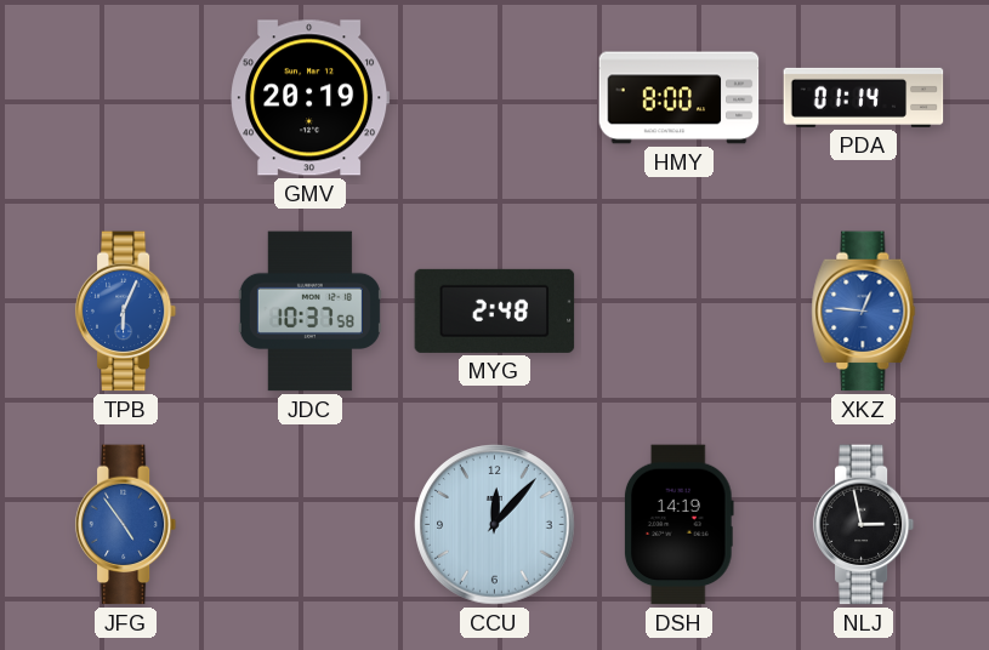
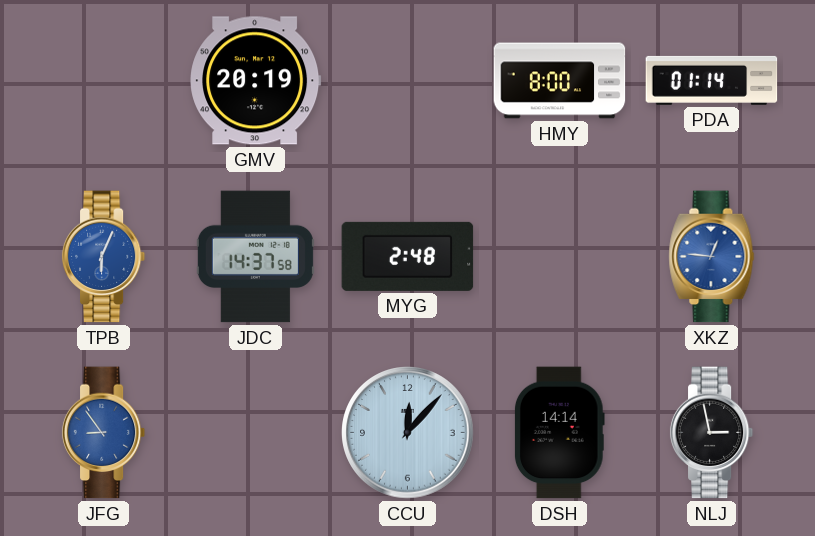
JDC: 10:37 -> 14:37
JFG: 4:54 -> 8:54
DSH: 14:19 -> 14:14
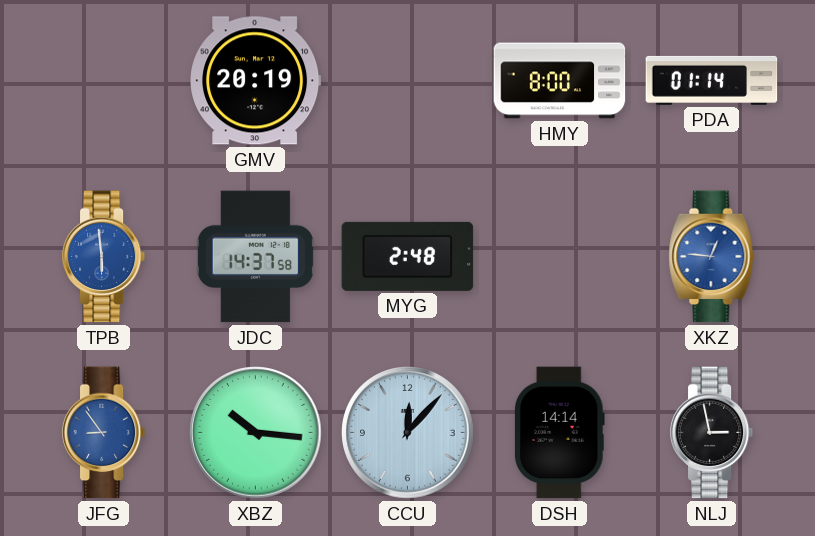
TPB: 6:04 -> 5:59
XBZ: none -> 10:16
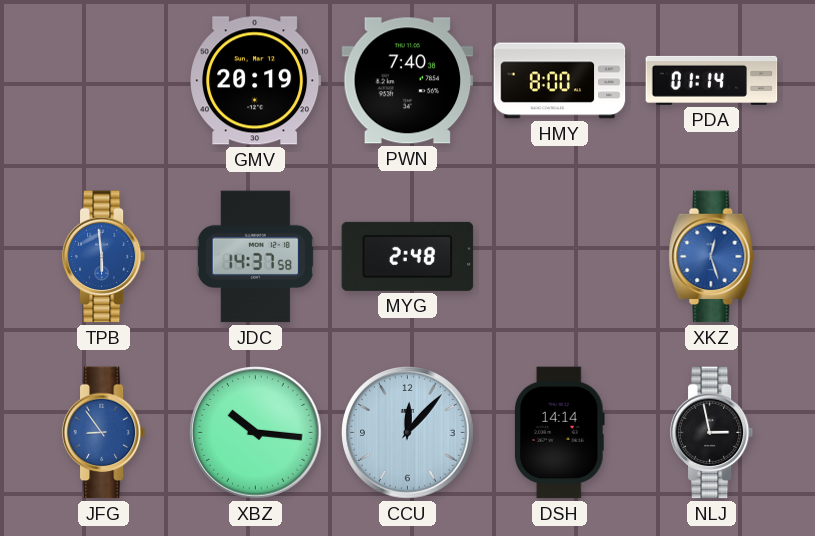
PWN: none -> 7:40
XKZ: 12:46 -> 12:27
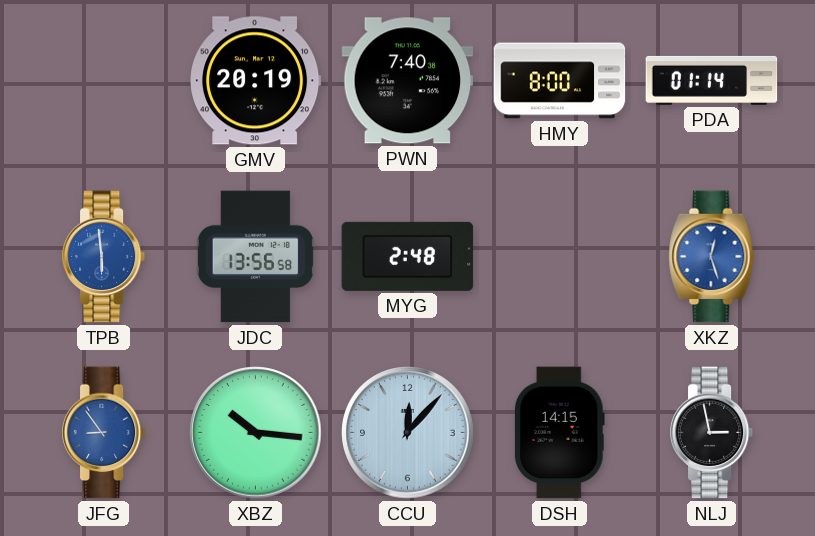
JDC: 14:37 -> 13:56
DSH: 14:14 -> 14:15
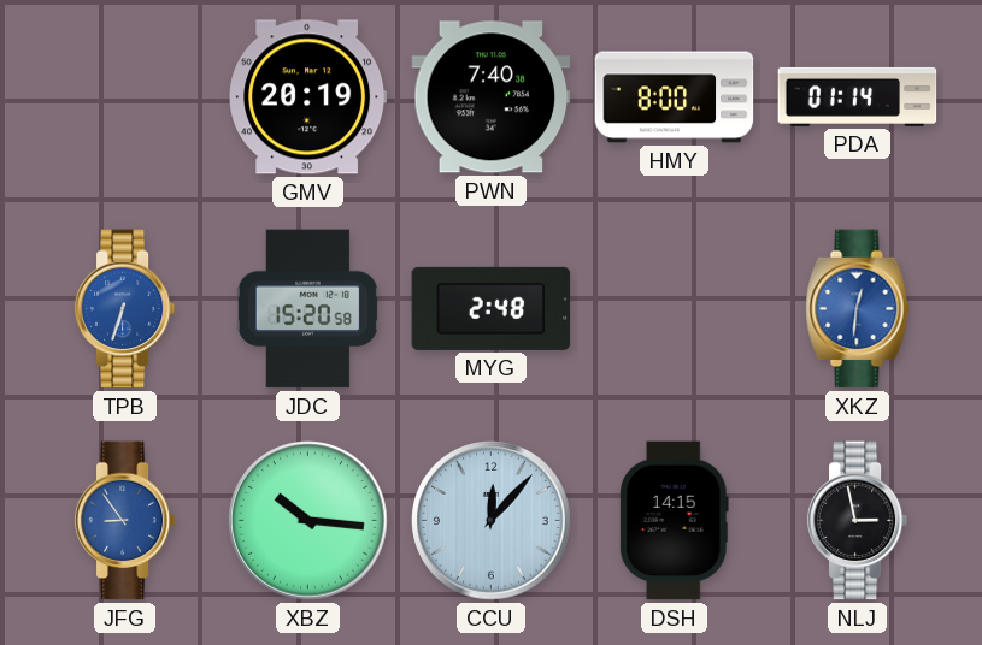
TPB: 5:59 -> 6:33
JDC: 13:56 -> 15:20
XKZ: 12:27 -> 12:31
